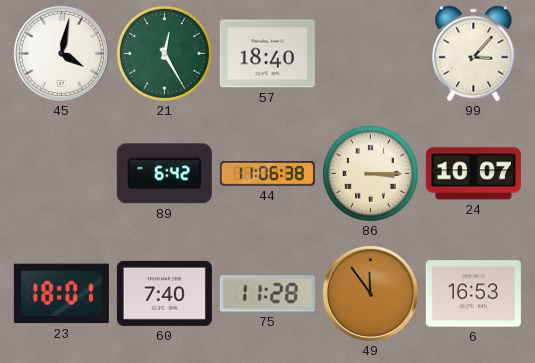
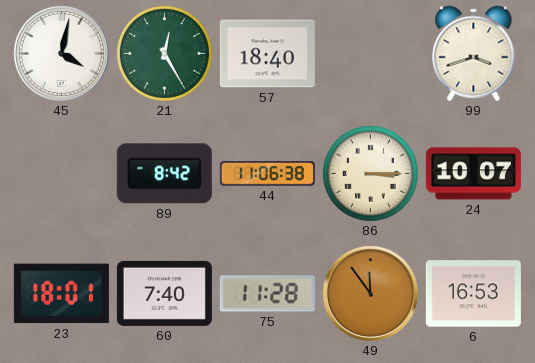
99: 3:07 -> 3:42
89: 6:42 -> 8:42
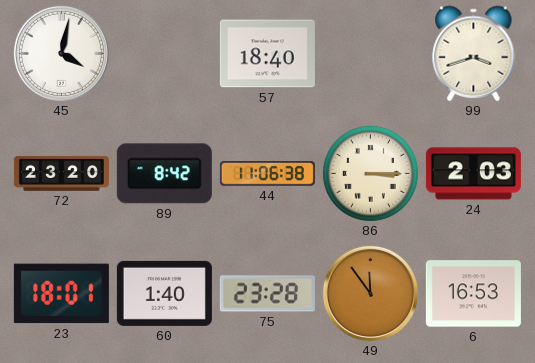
21: 12:25 -> none
72: none -> 23:20
24: 10:07 -> 2:03
60: 7:40 -> 1:40
75: 11:28 -> 23:28
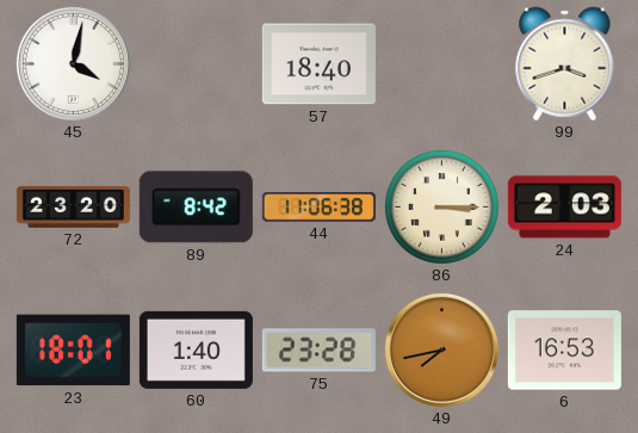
49: 11:54 -> 7:43
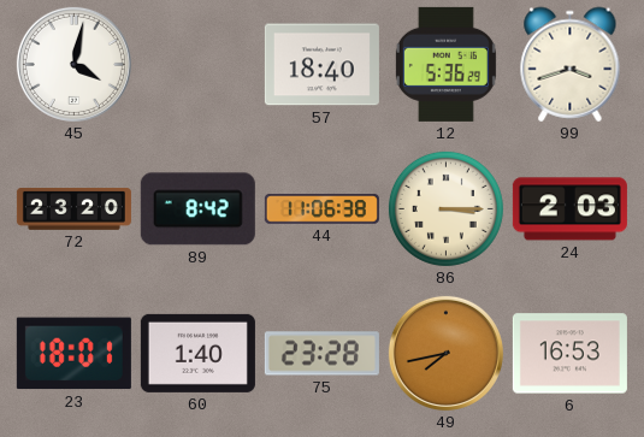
12: none -> 5:36
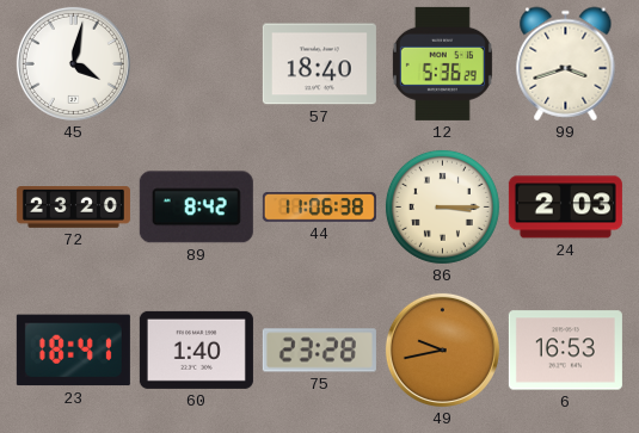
23: 18:01 -> 18:41
49: 7:43 -> 9:43
